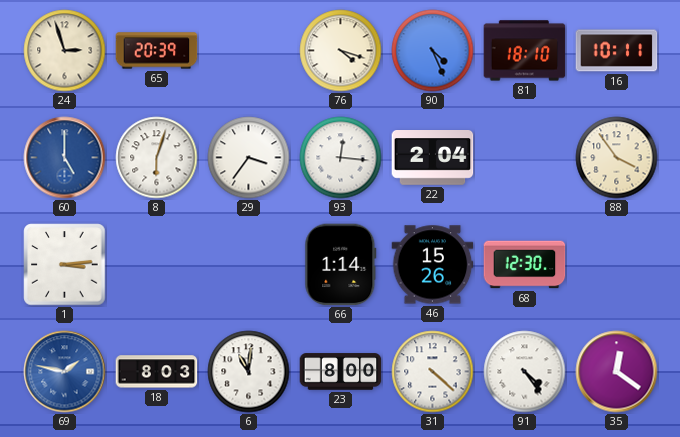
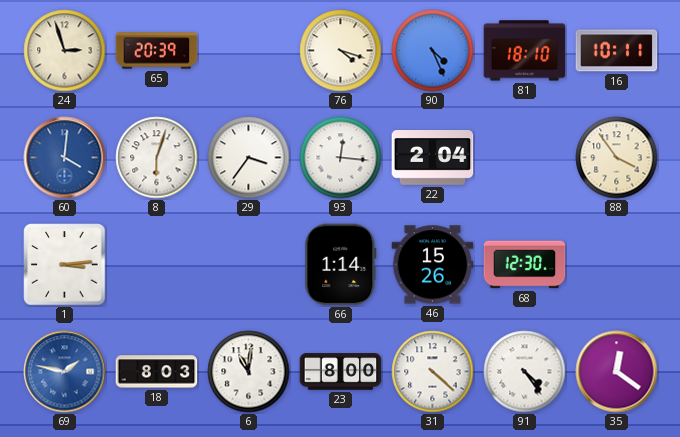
60: 5:00 -> 4:01
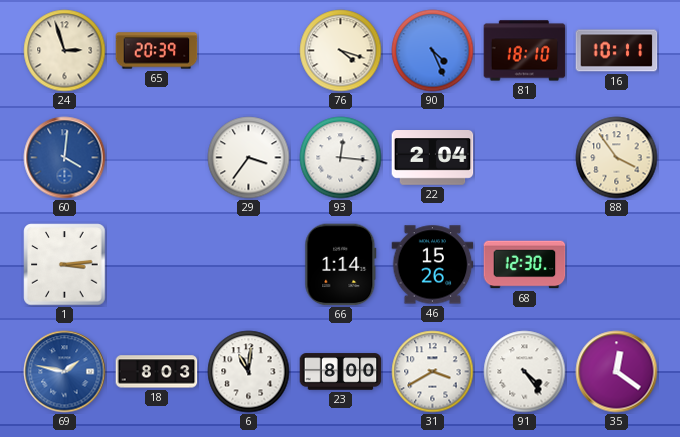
8: 6:03 -> none
31: 4:22 -> 3:40
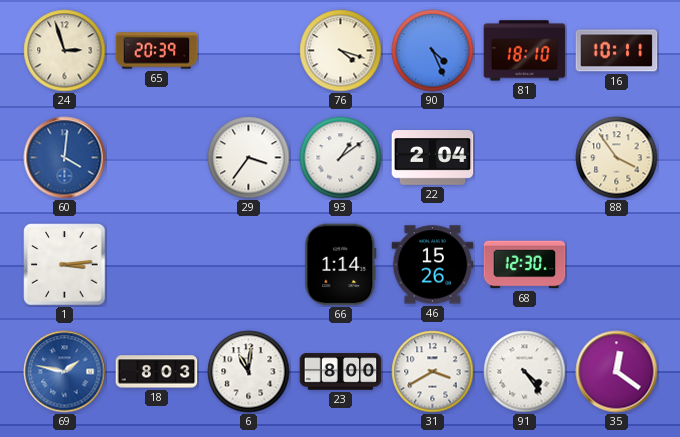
93: 12:16 -> 1:09
